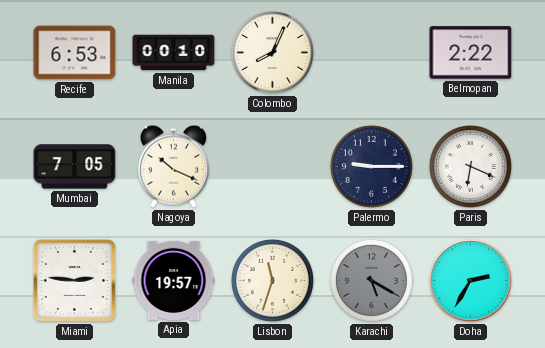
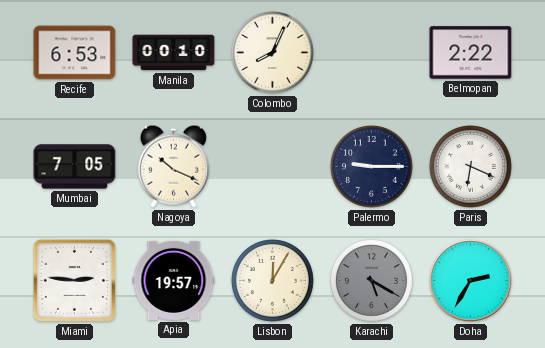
Lisbon: 11:33 -> 12:05
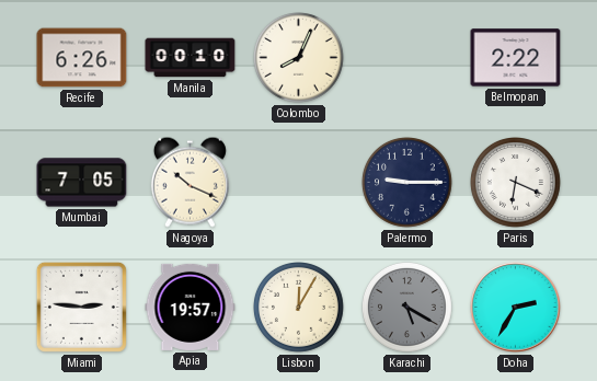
Recife: 6:53 -> 6:26
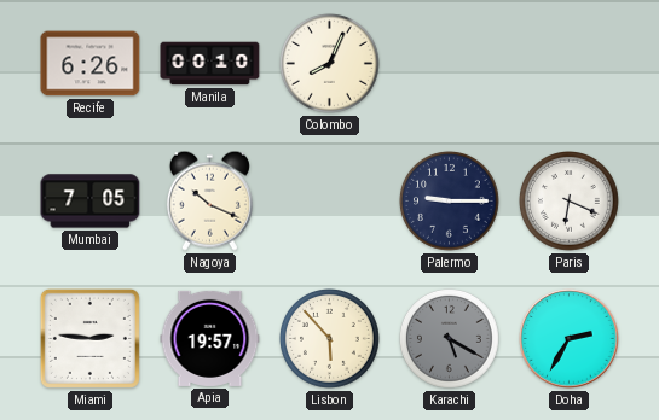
Belmopan: 2:22 -> none
Lisbon: 12:05 -> 5:53
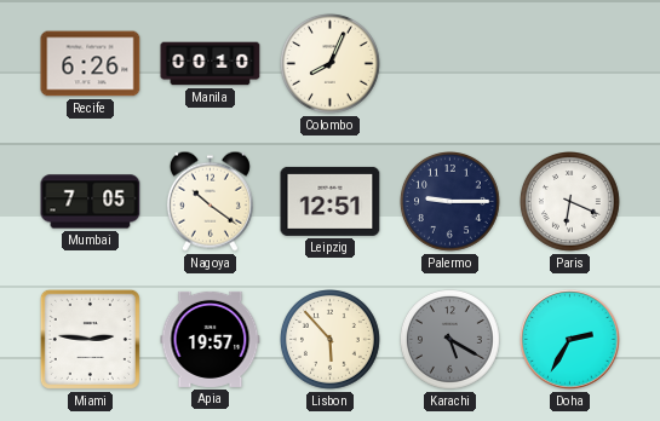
Nagoya: 10:19 -> 10:21
Leipzig: none -> 12:51
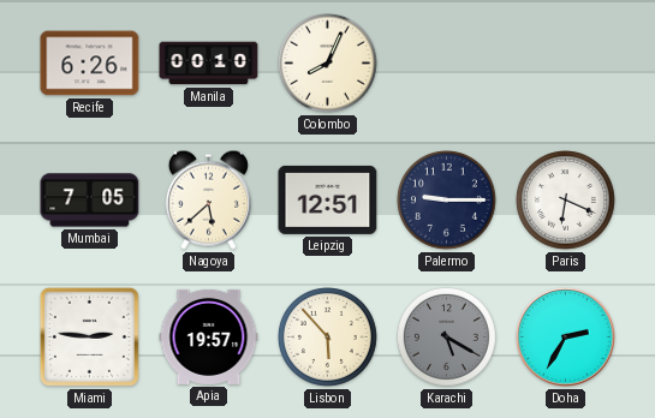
Nagoya: 10:21 -> 5:38
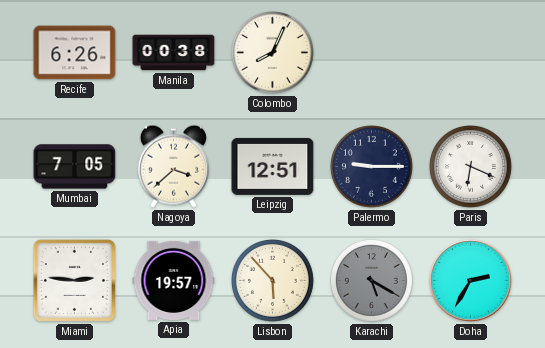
Manila: 00:10 -> 00:38
Nagoya: 5:38 -> 3:38
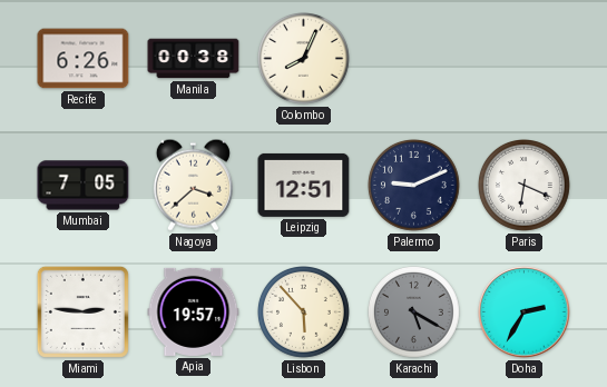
Palermo: 9:15 -> 9:11
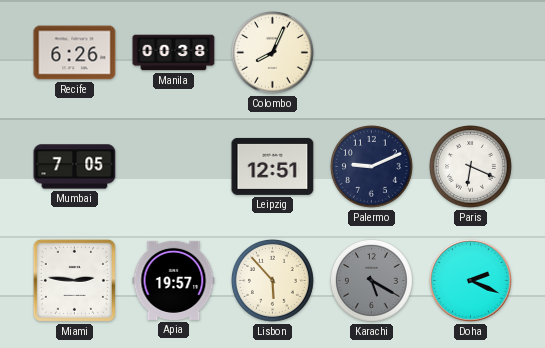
Nagoya: 3:38 -> none
Doha: 2:35 -> 2:19
